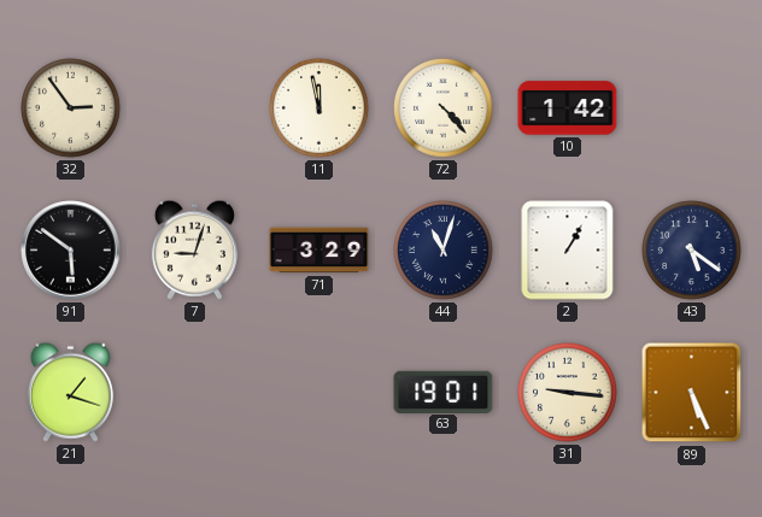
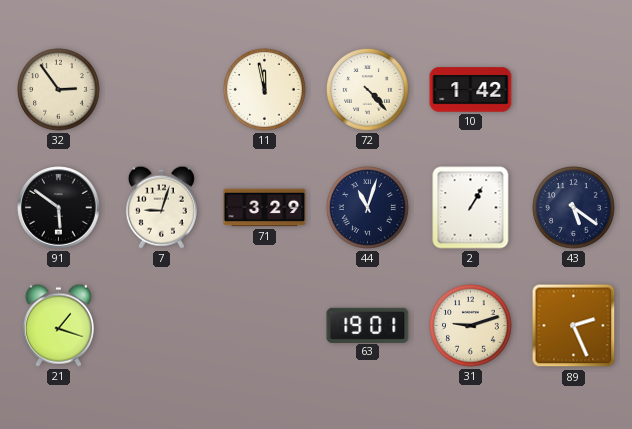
31: 9:16 -> 9:12
89: 5:26 -> 2:26
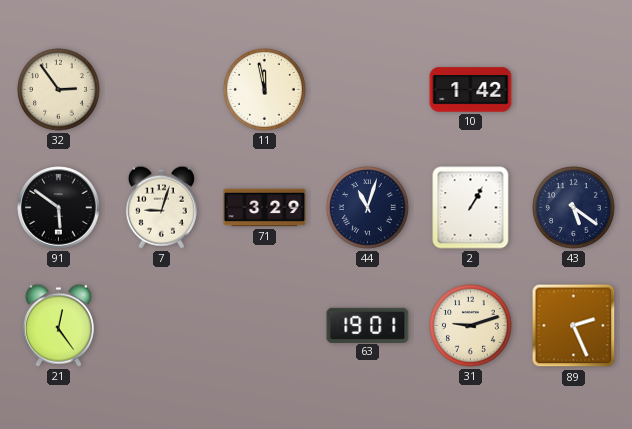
72: 4:23 -> none
21: 1:18 -> 12:24
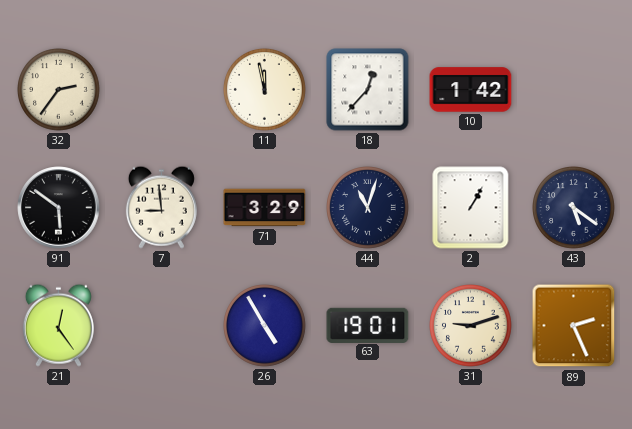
32: 2:54 -> 2:36
18: none -> 12:37
7: 9:03 -> 8:59
26: none -> 4:55
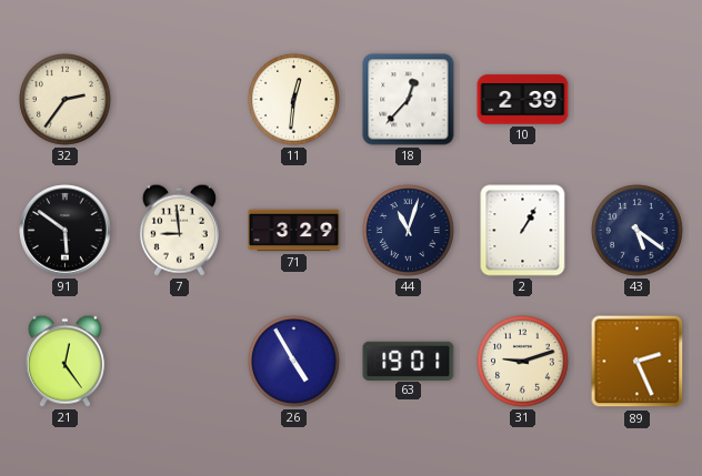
11: 11:58 -> 12:31
10: 1:42 -> 2:39
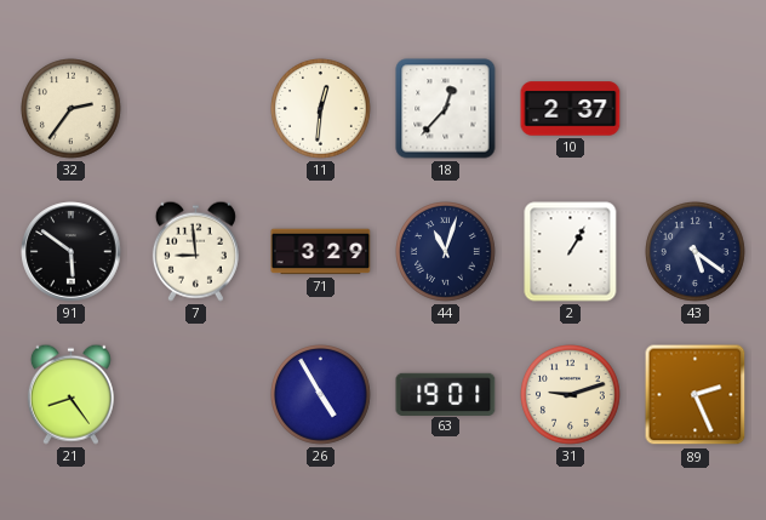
10: 2:39 -> 2:37
21: 12:24 -> 8:24
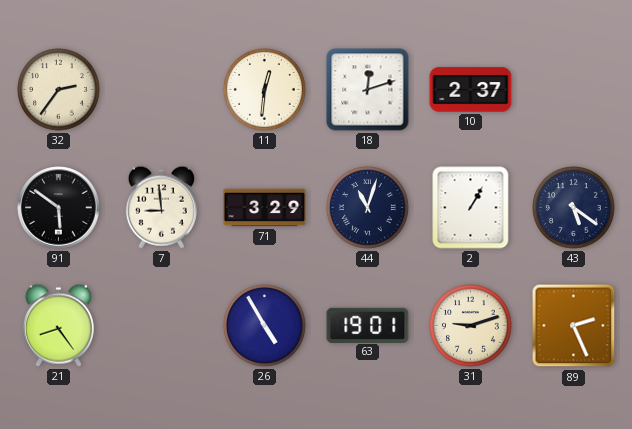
18: 12:37 -> 12:12
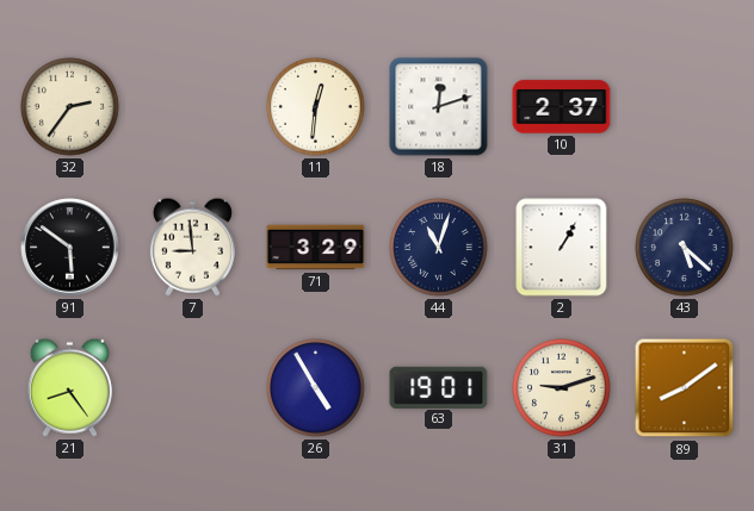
43: 5:21 -> 5:22
89: 2:26 -> 8:09
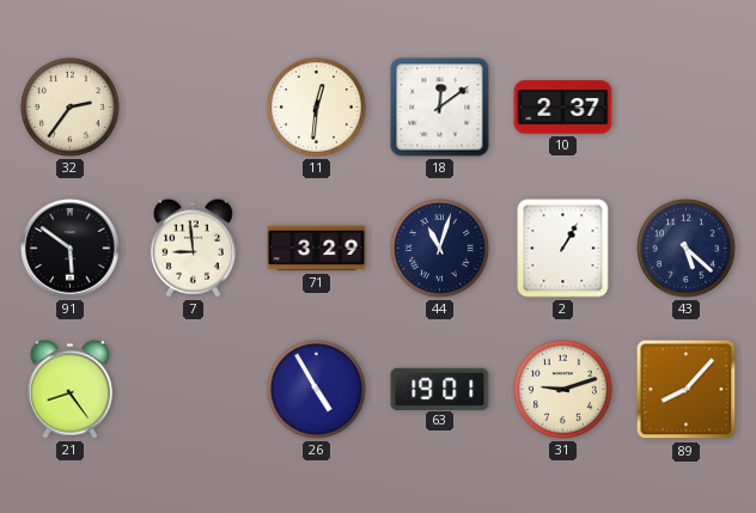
18: 12:12 -> 12:09
89: 8:09 -> 8:07
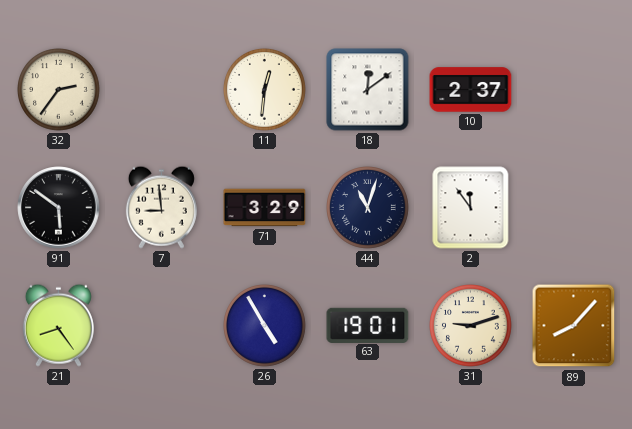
2: 1:05 -> 11:54
43: 5:22 -> none
